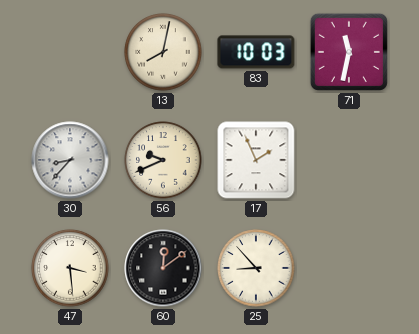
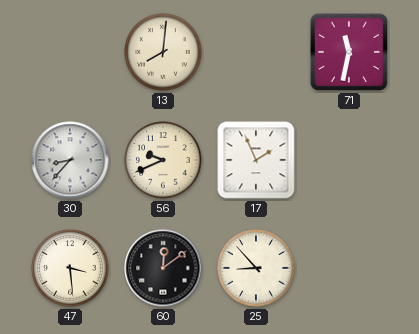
13: 8:02 -> 8:01
83: 10:03 -> none
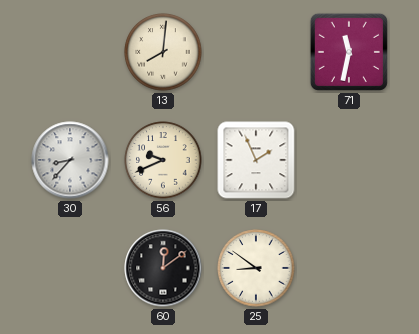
47: 3:29 -> none
25: 8:53 -> 8:51
